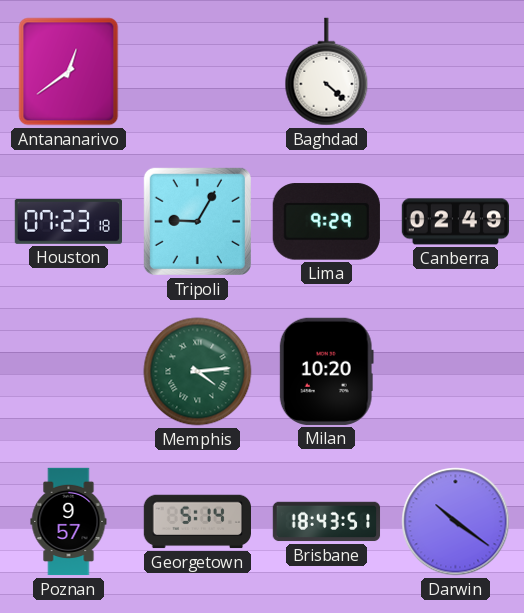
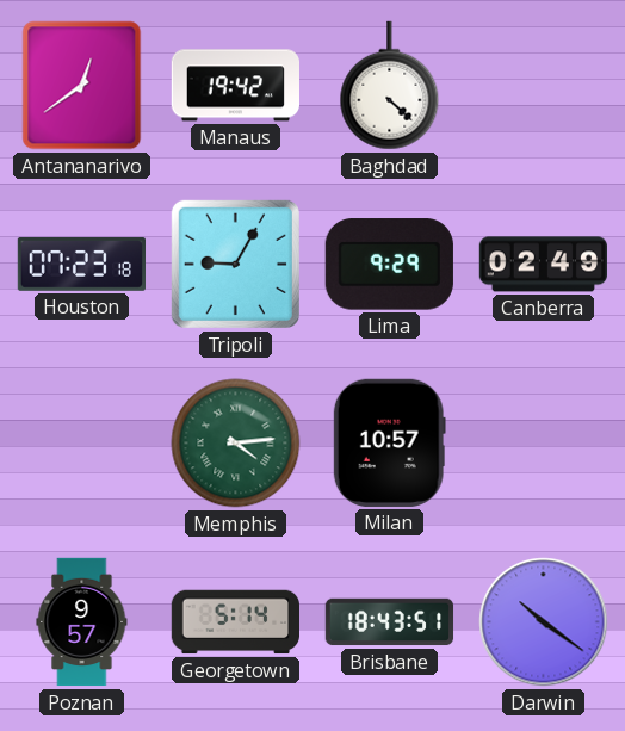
Manaus: none -> 19:42
Milan: 10:20 -> 10:57
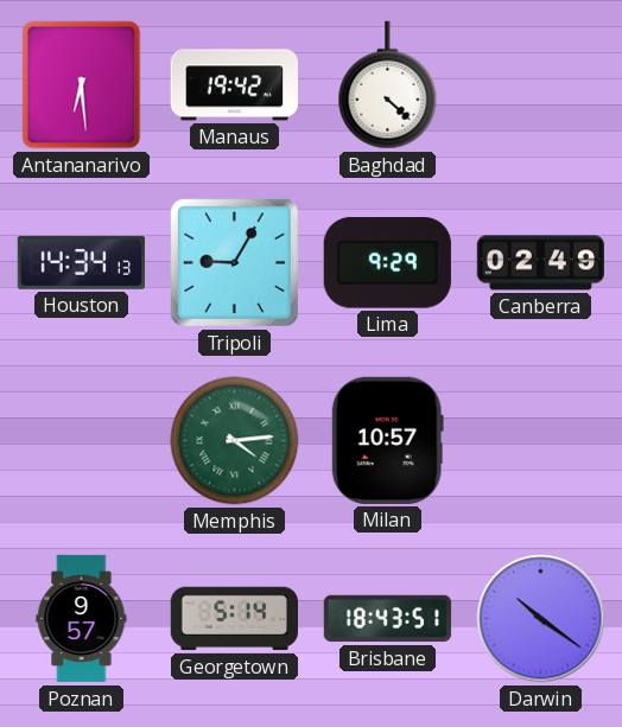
Antananarivo: 12:39 -> 6:29
Houston: 07:23 -> 14:34
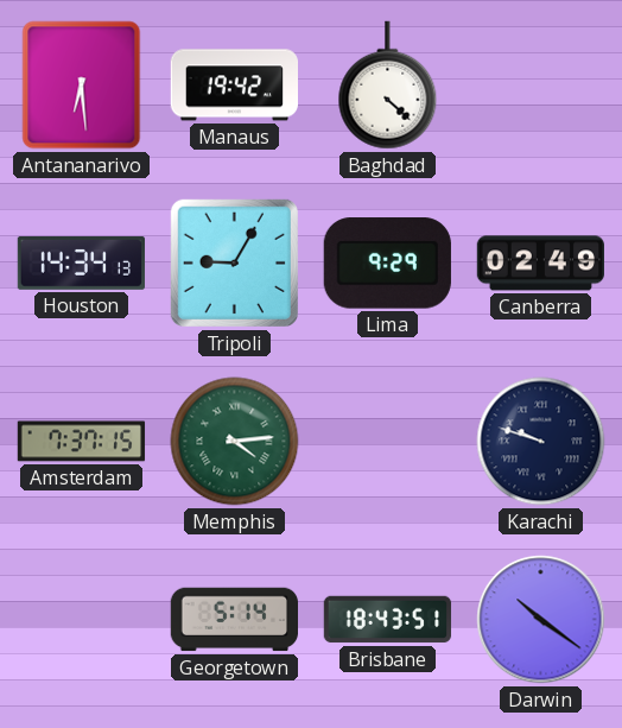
Amsterdam: none -> 7:37
Milan: 10:57 -> none
Karachi: none -> 9:48
Poznan: 9:57 -> none
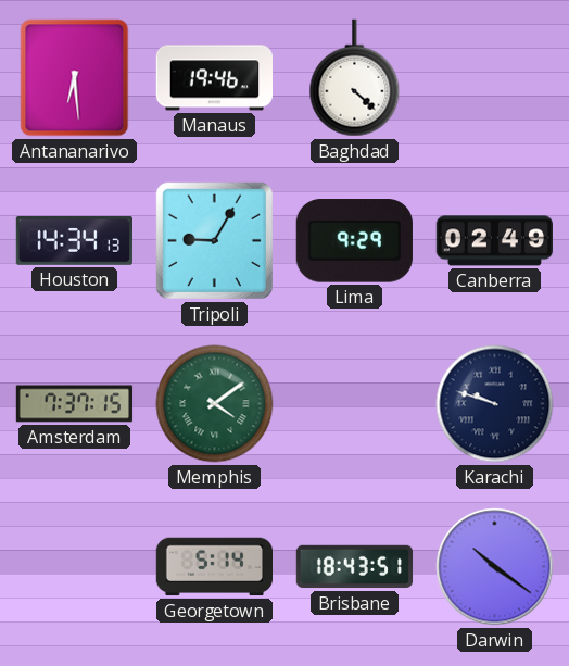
Manaus: 19:42 -> 19:46
Memphis: 4:14 -> 4:09
